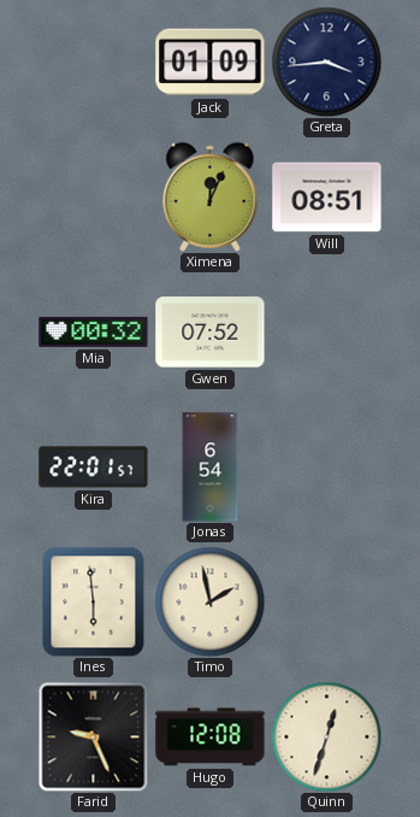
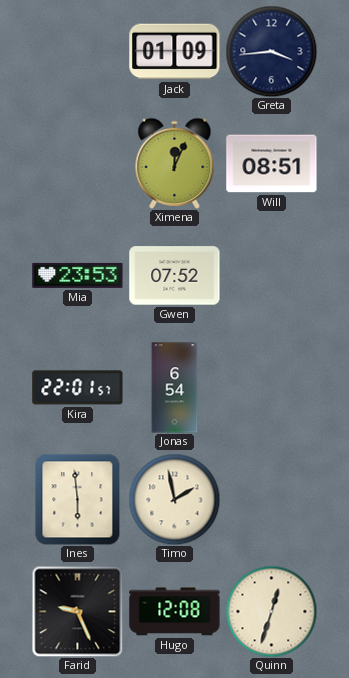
Mia: 00:32 -> 23:53
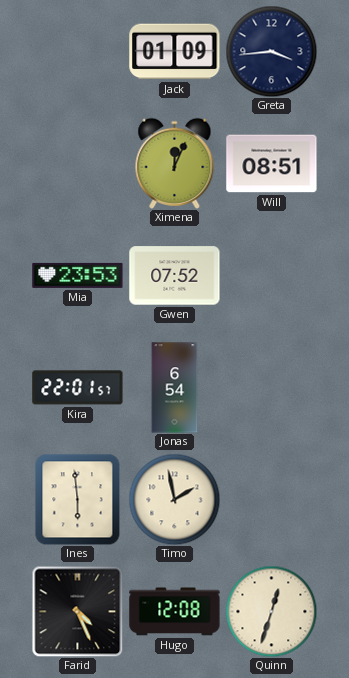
Farid: 9:26 -> 4:26
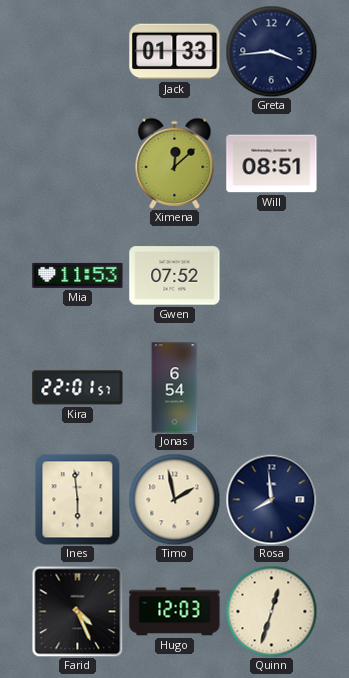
Jack: 01:09 -> 01:33
Ximena: 12:04 -> 12:08
Mia: 23:53 -> 11:53
Rosa: none -> 7:59
Hugo: 12:08 -> 12:03
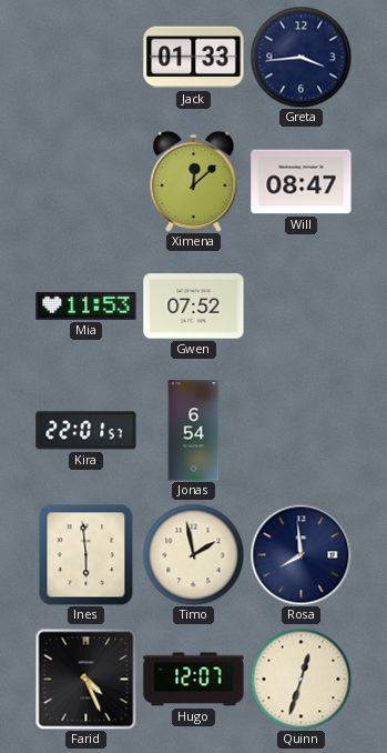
Will: 08:51 -> 08:47
Hugo: 12:03 -> 12:07
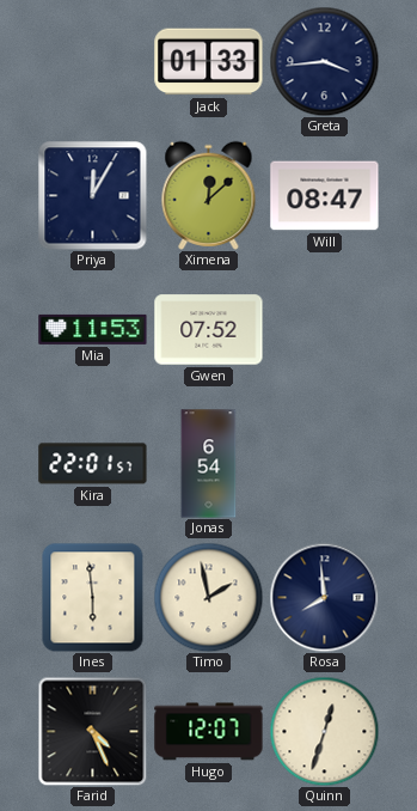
Priya: none -> 12:05
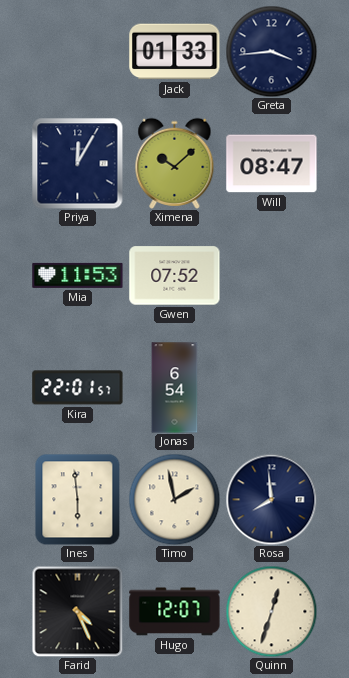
Ximena: 12:08 -> 10:08
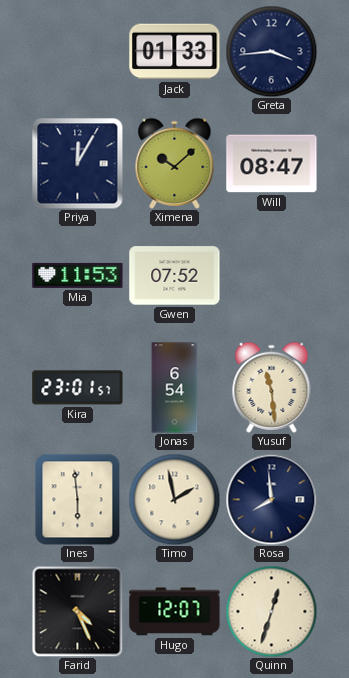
Kira: 22:01 -> 23:01
Yusuf: none -> 11:29
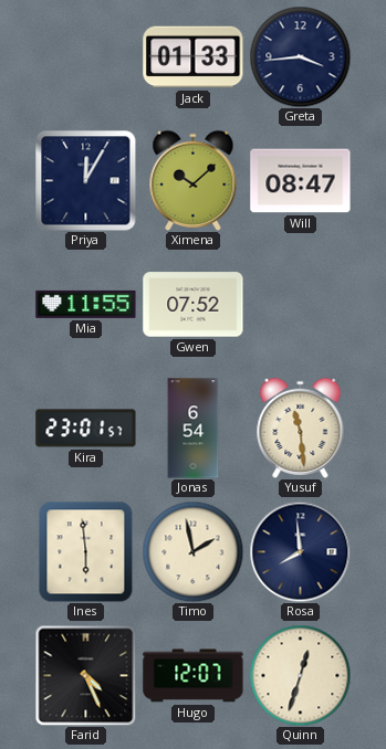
Mia: 11:53 -> 11:55
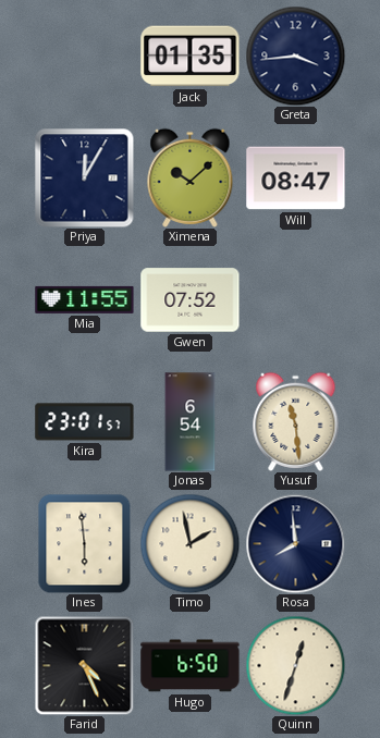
Jack: 01:33 -> 01:35
Hugo: 12:07 -> 6:50
